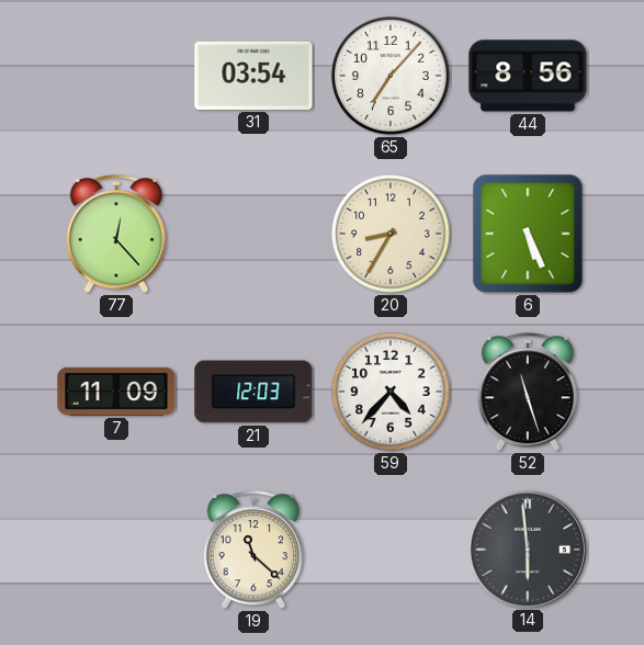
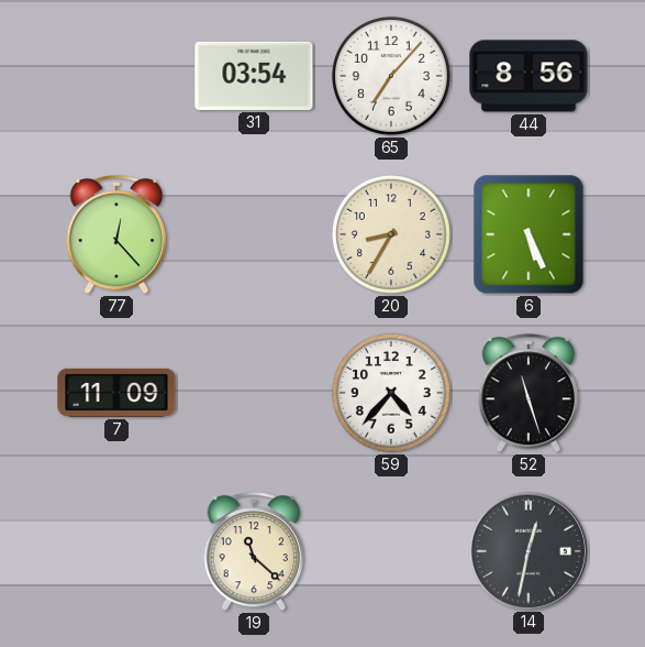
21: 12:03 -> none
14: 5:59 -> 12:32
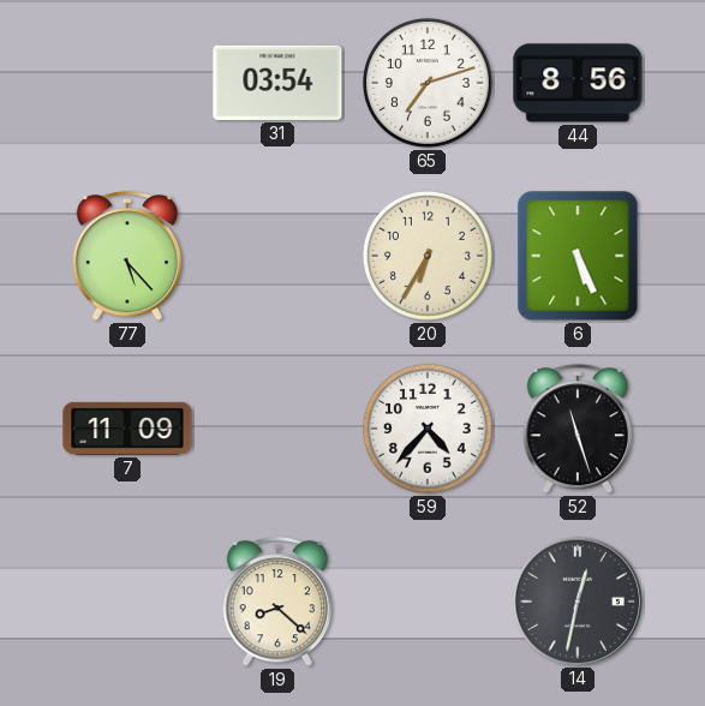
65: 7:07 -> 7:12
77: 12:23 -> 5:23
20: 8:35 -> 6:35
19: 11:22 -> 8:22
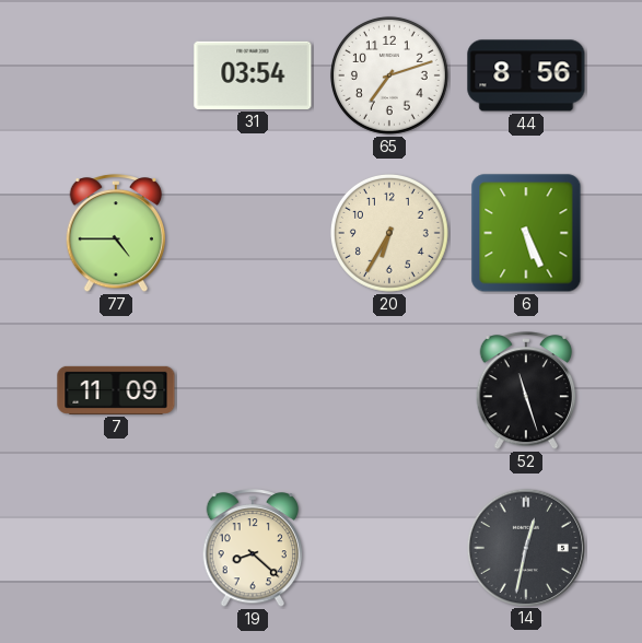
77: 5:23 -> 4:45
59: 4:37 -> none
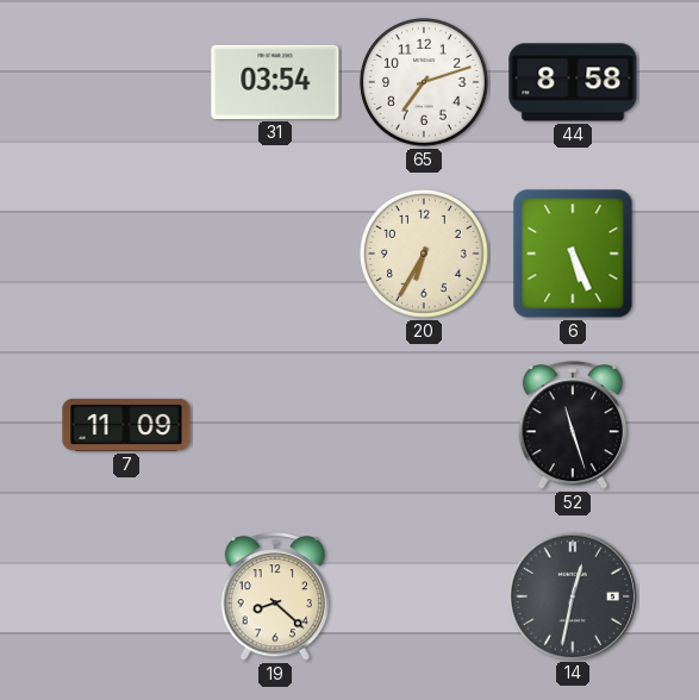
44: 8:56 -> 8:58
77: 4:45 -> none
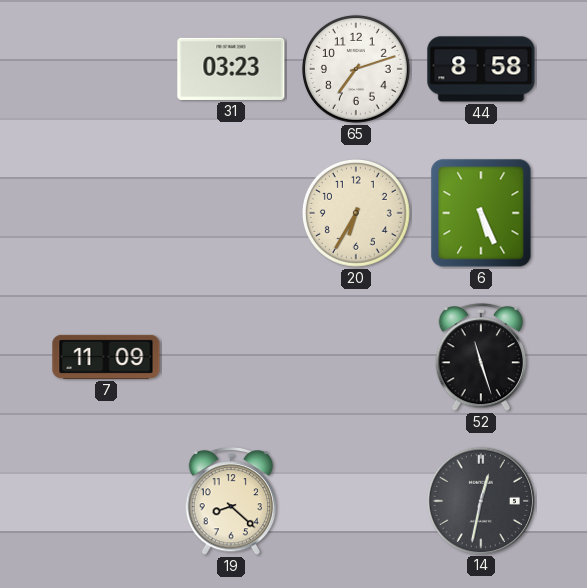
31: 03:54 -> 03:23
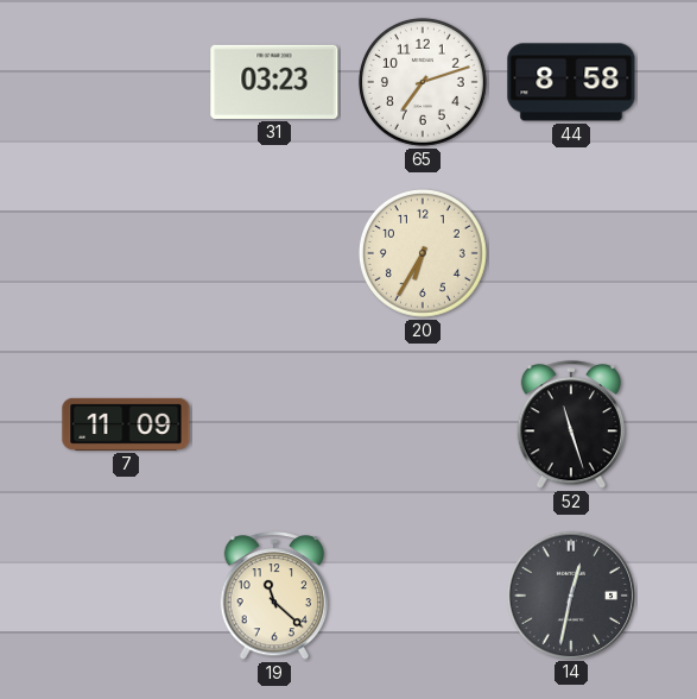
6: 5:26 -> none
19: 8:22 -> 11:22
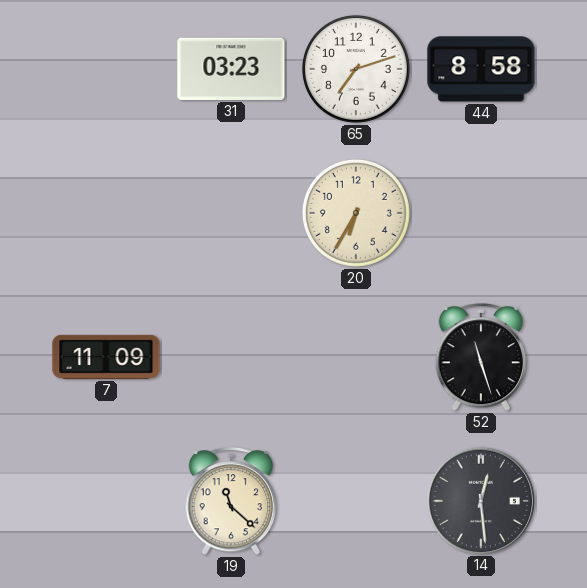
14: 12:32 -> 12:29
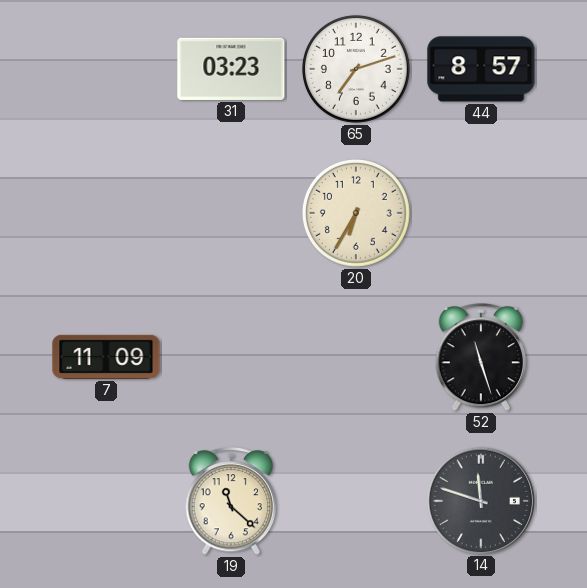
44: 8:58 -> 8:57
14: 12:29 -> 11:48
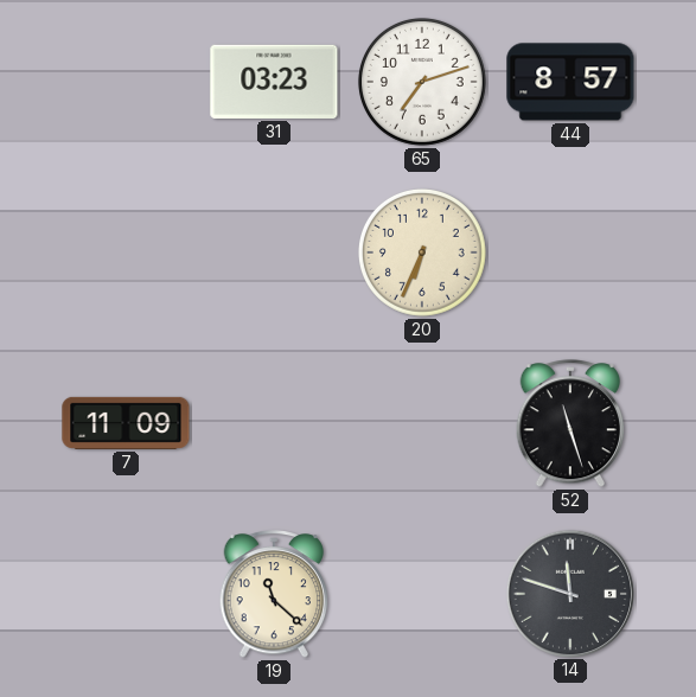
20: 6:35 -> 6:34
